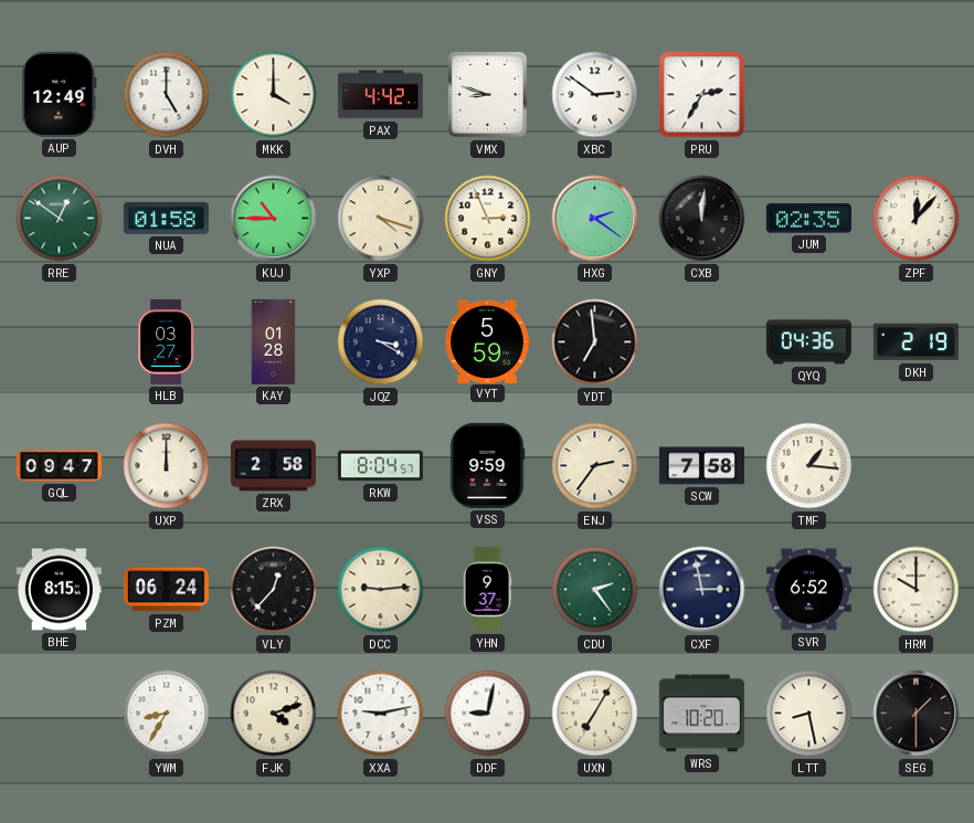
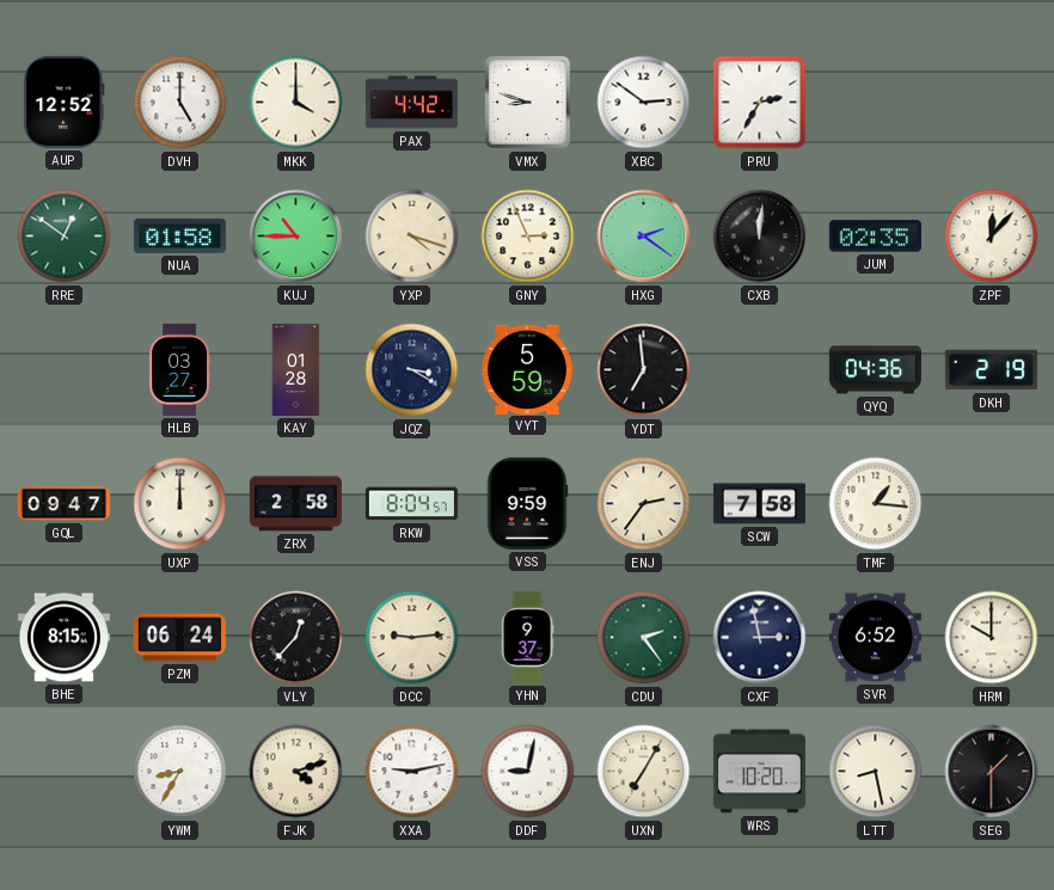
AUP: 12:49 -> 12:52
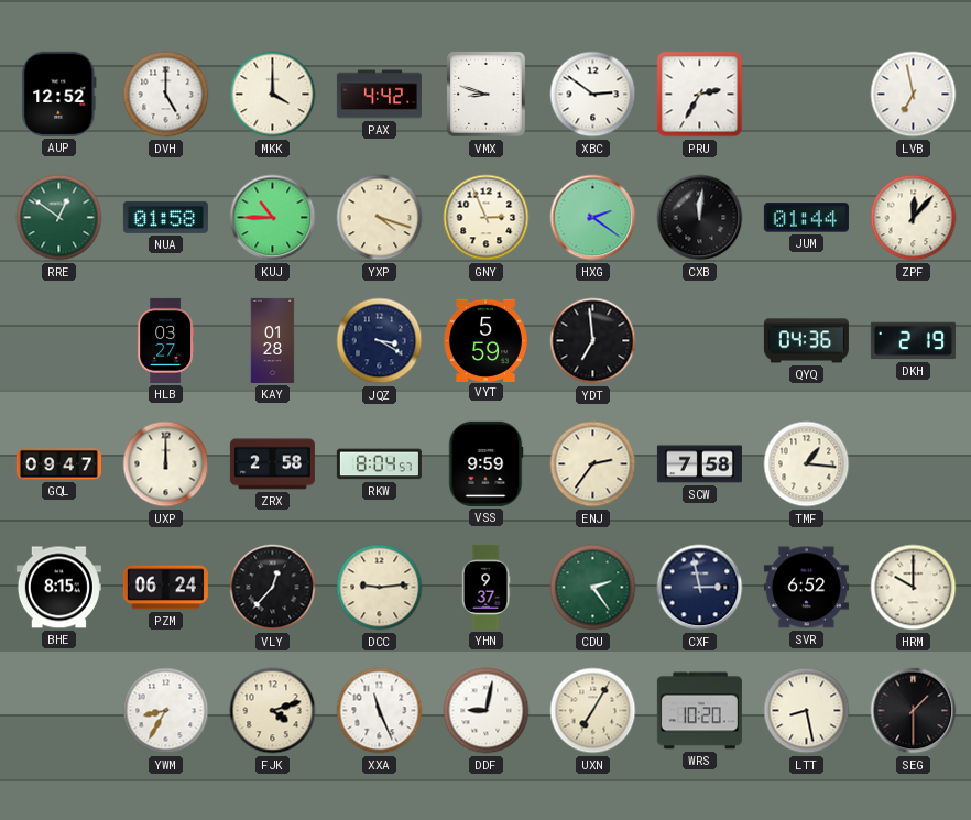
LVB: none -> 6:58
JUM: 02:35 -> 01:44
XXA: 9:13 -> 11:26
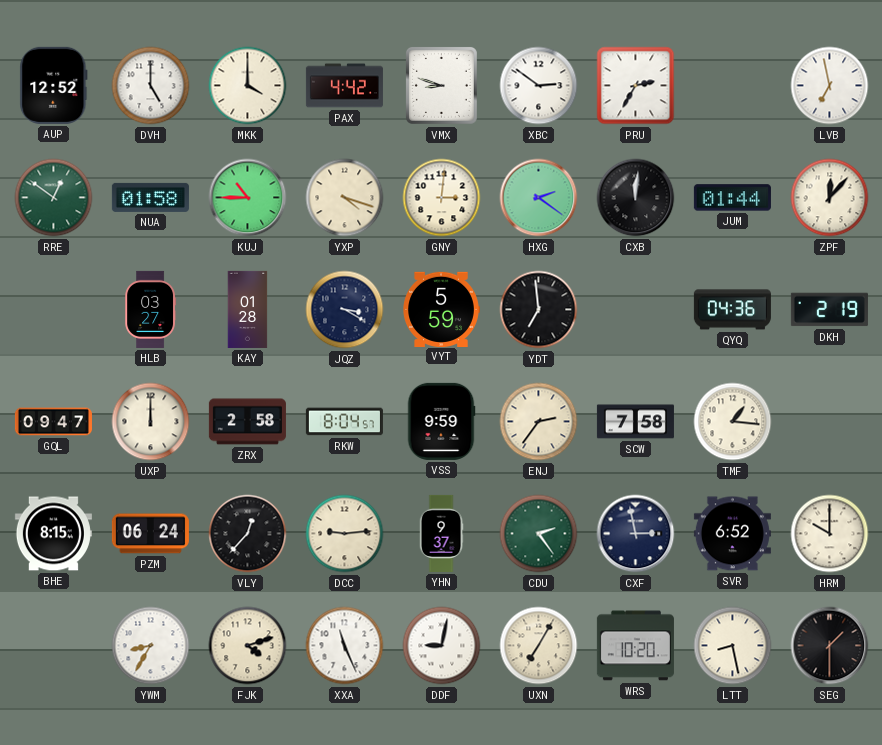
GNY: 2:56 -> 3:01
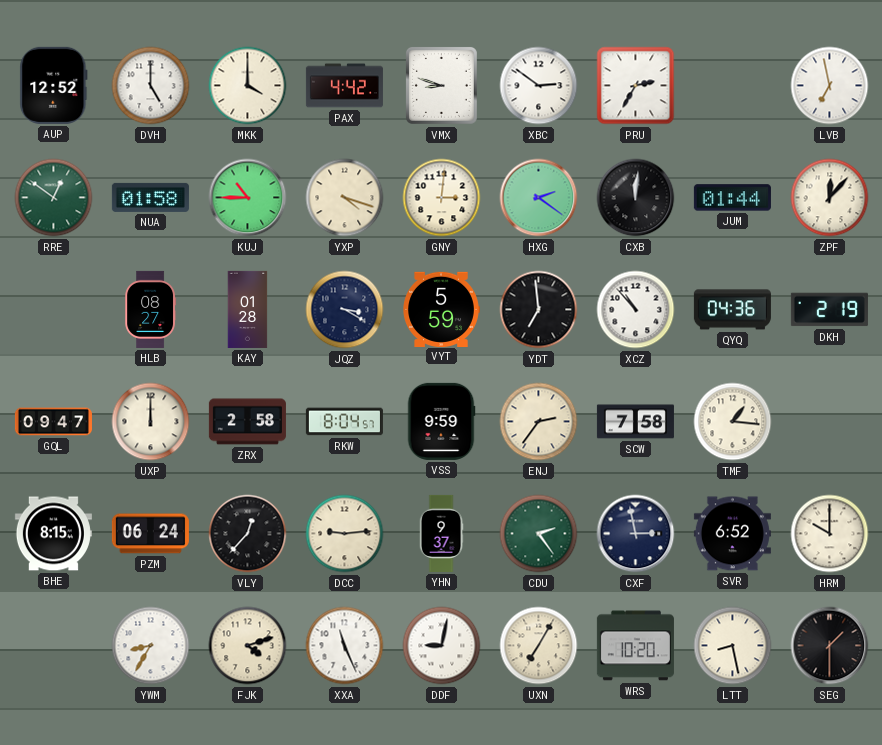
HLB: 03:27 -> 08:27
XCZ: none -> 10:53
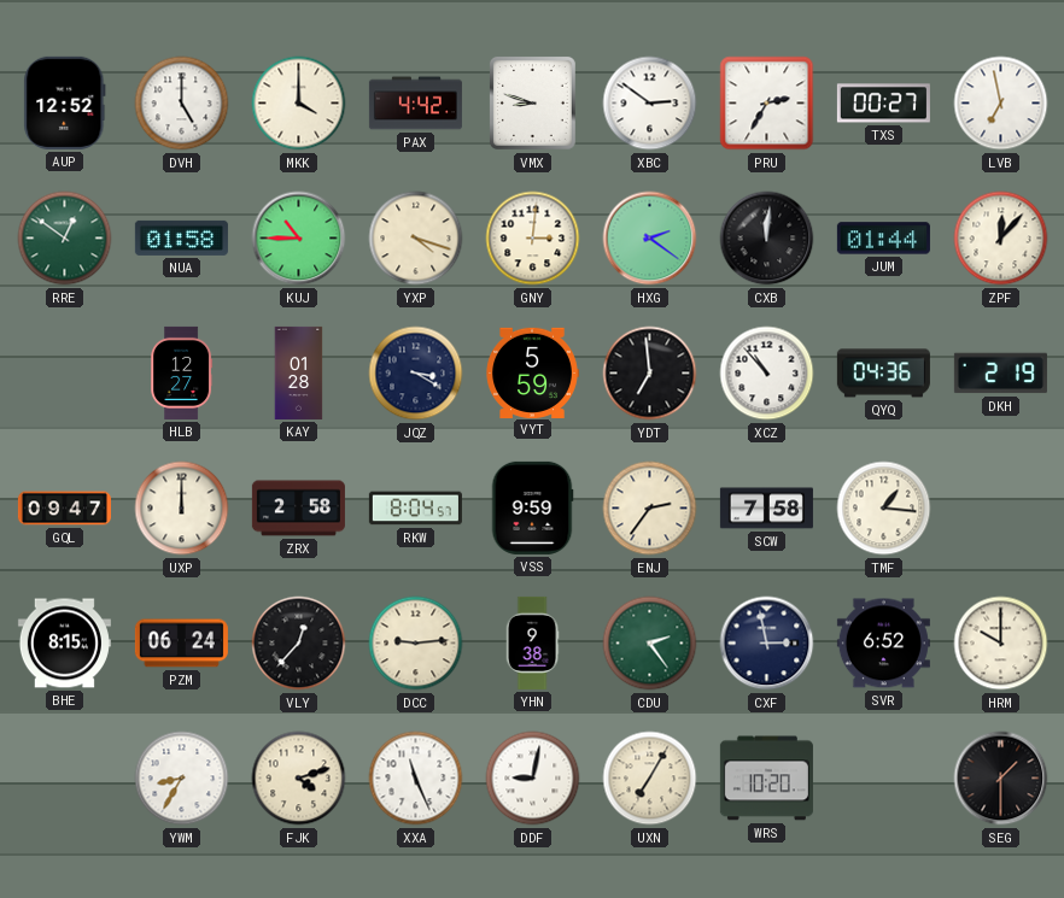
TXS: none -> 00:27
HLB: 08:27 -> 12:27
YHN: 9:37 -> 9:38
LTT: 8:28 -> none
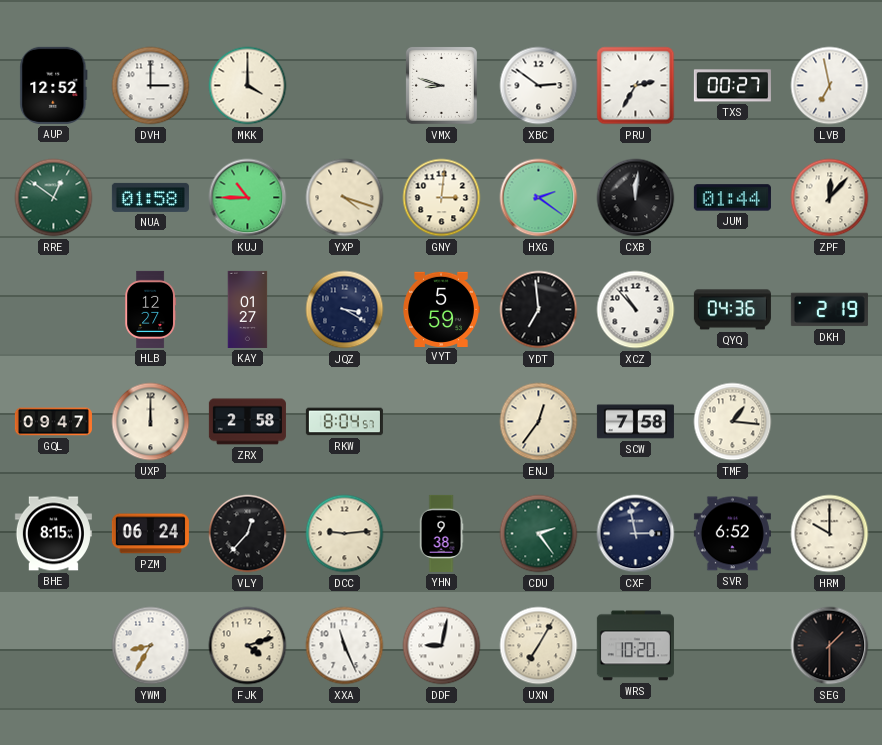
DVH: 5:00 -> 3:00
PAX: 4:42 -> none
KAY: 01:28 -> 01:27
VSS: 9:59 -> none
ENJ: 2:36 -> 12:36
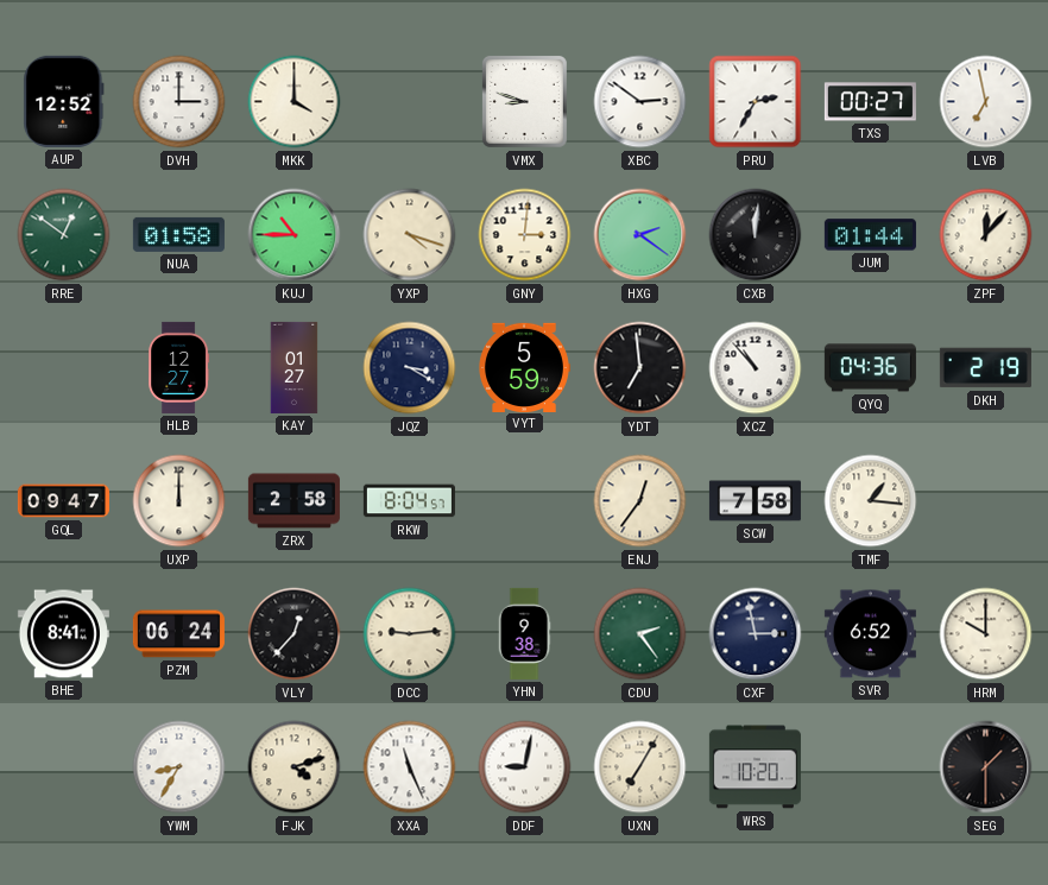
BHE: 8:15 -> 8:41
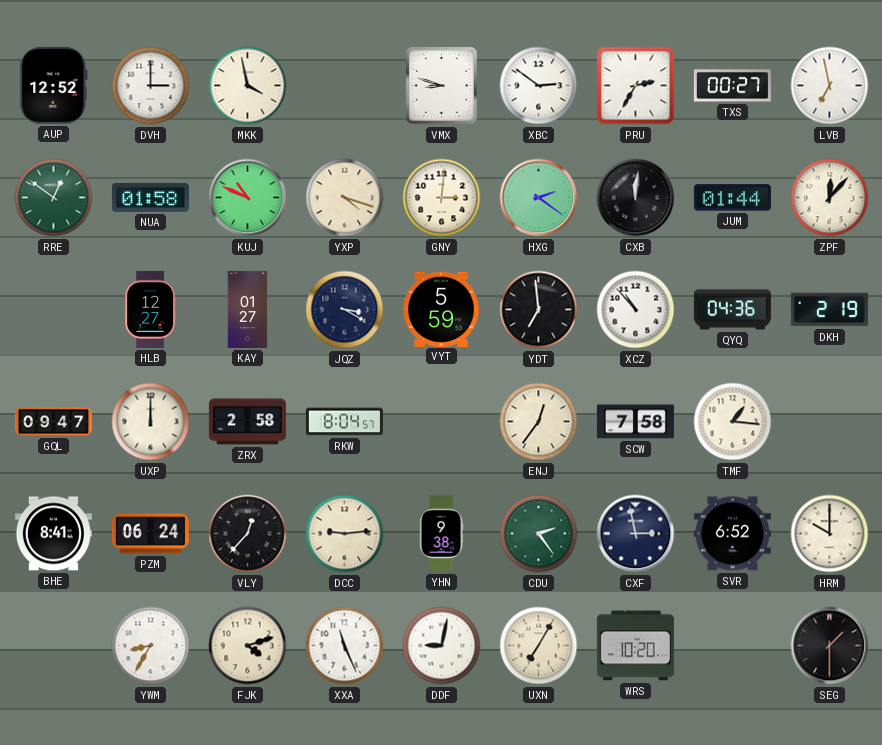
MKK: 4:00 -> 3:58
KUJ: 10:45 -> 10:49
